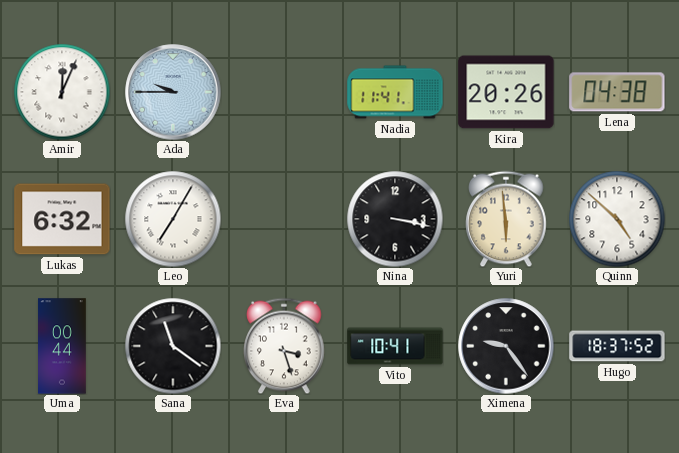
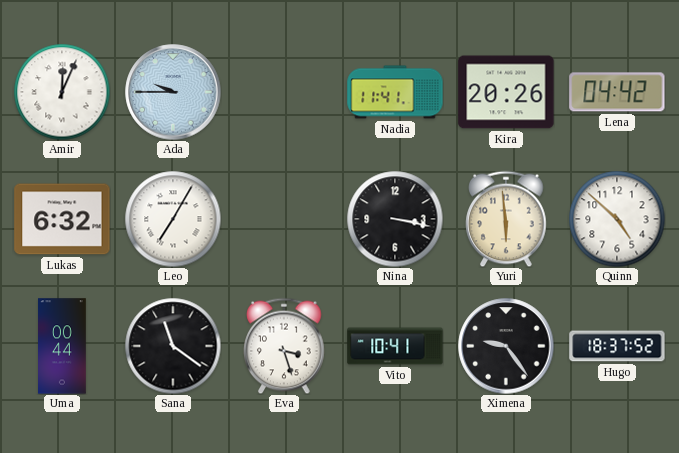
Lena: 04:38 -> 04:42
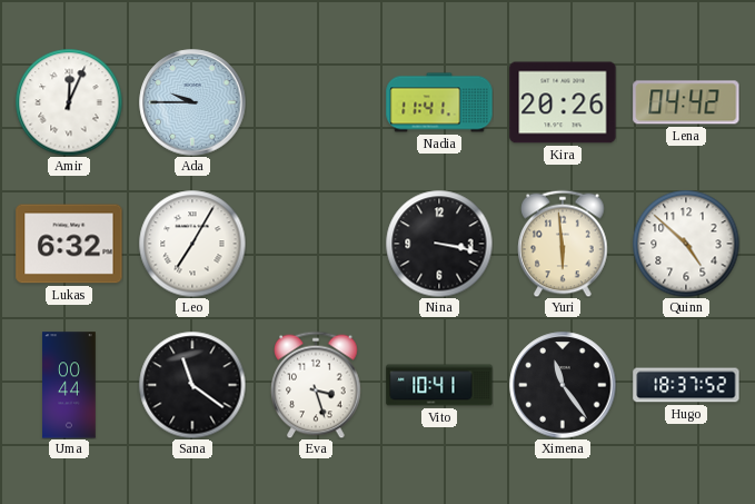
Ximena: 9:24 -> 11:24
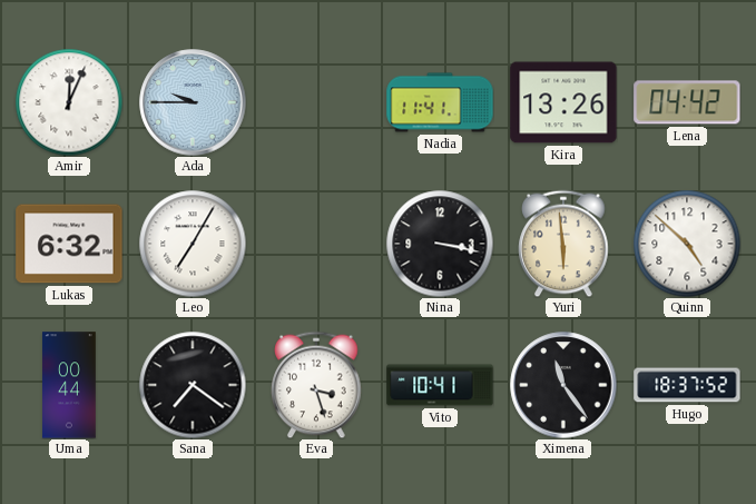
Kira: 20:26 -> 13:26
Sana: 11:21 -> 7:21
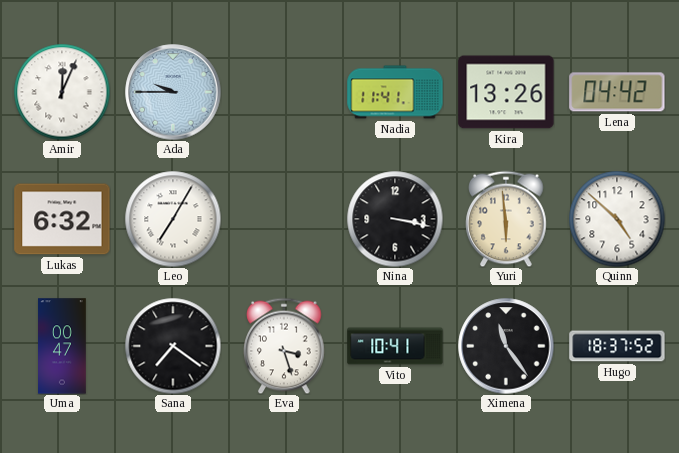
Uma: 00:44 -> 00:47
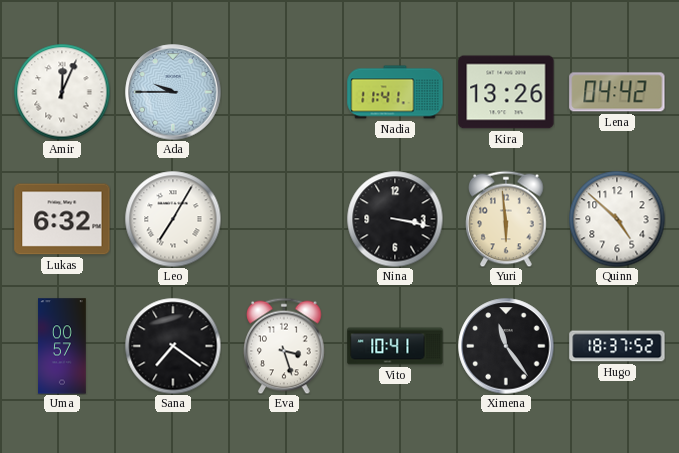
Uma: 00:47 -> 00:57
